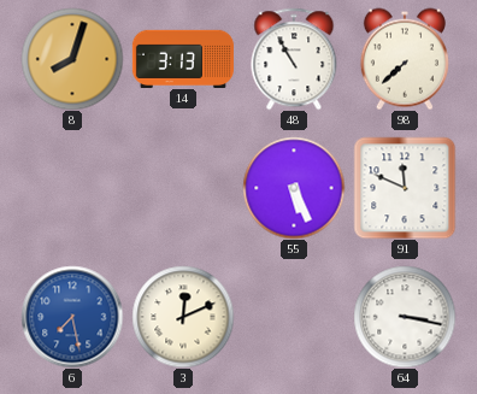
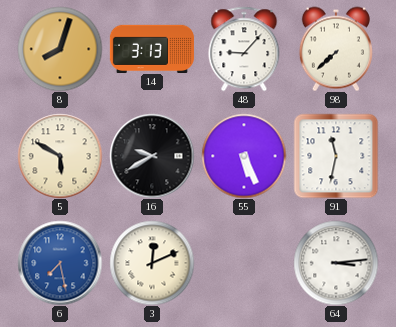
48: 10:55 -> 9:07
5: none -> 5:50
16: none -> 9:40
91: 11:49 -> 11:32
64: 3:17 -> 3:14
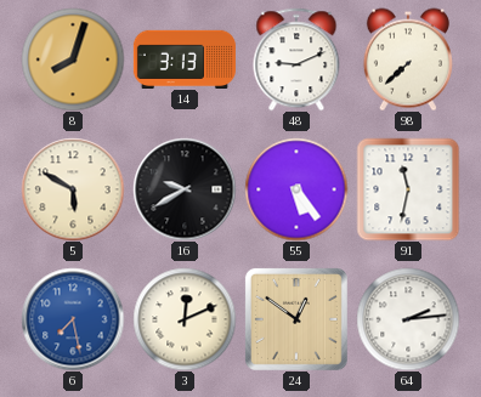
48: 9:07 -> 9:11
55: 5:26 -> 5:24
24: none -> 12:51
64: 3:14 -> 2:14
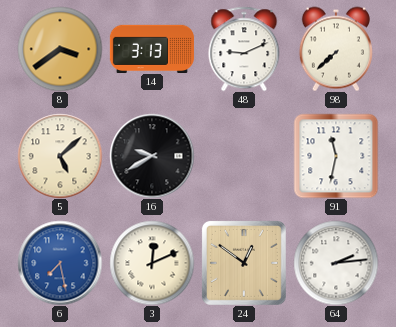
8: 8:03 -> 3:39
5: 5:50 -> 5:08
55: 5:24 -> none
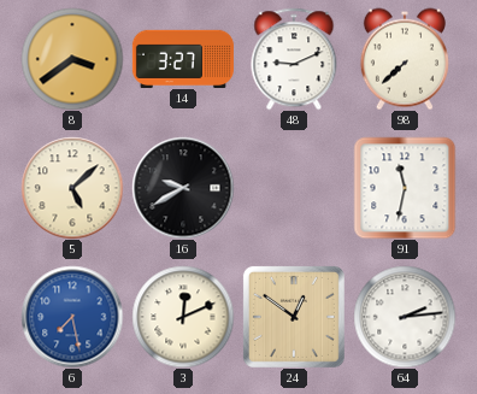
14: 3:13 -> 3:27
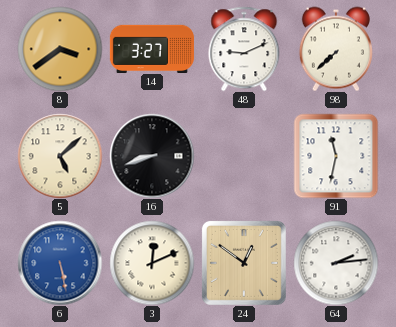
16: 9:40 -> 8:42
6: 7:28 -> 5:28
